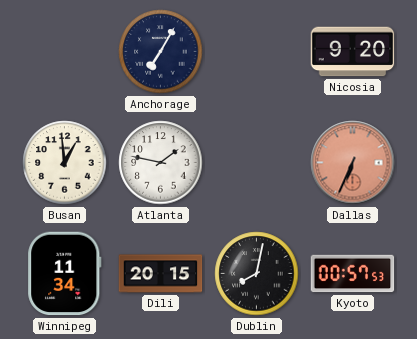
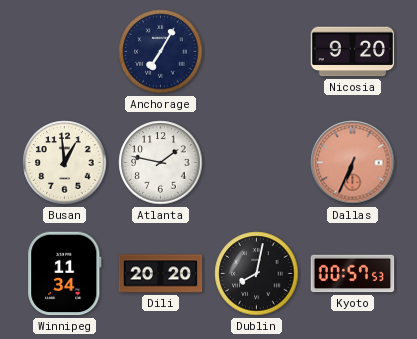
Dili: 20:15 -> 20:20
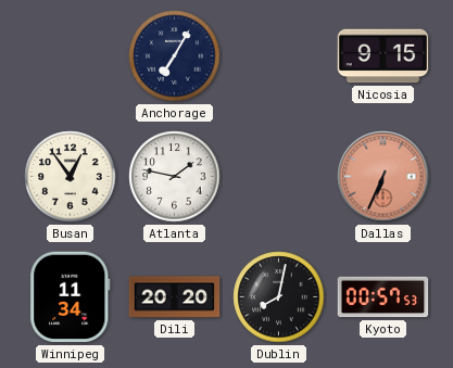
Nicosia: 9:20 -> 9:15
Busan: 12:59 -> 12:54
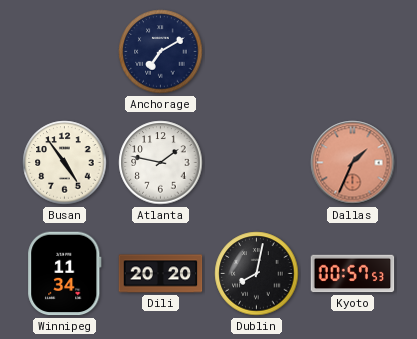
Anchorage: 7:05 -> 7:10
Nicosia: 9:15 -> none
Busan: 12:54 -> 4:54
Dallas: 6:34 -> 1:34
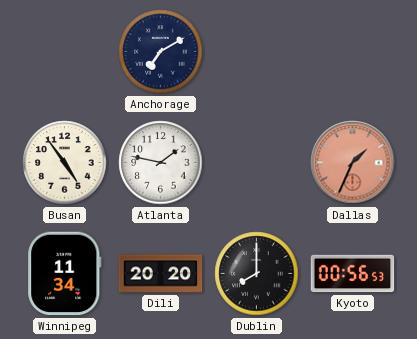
Dublin: 8:02 -> 8:00
Kyoto: 00:57 -> 00:56
